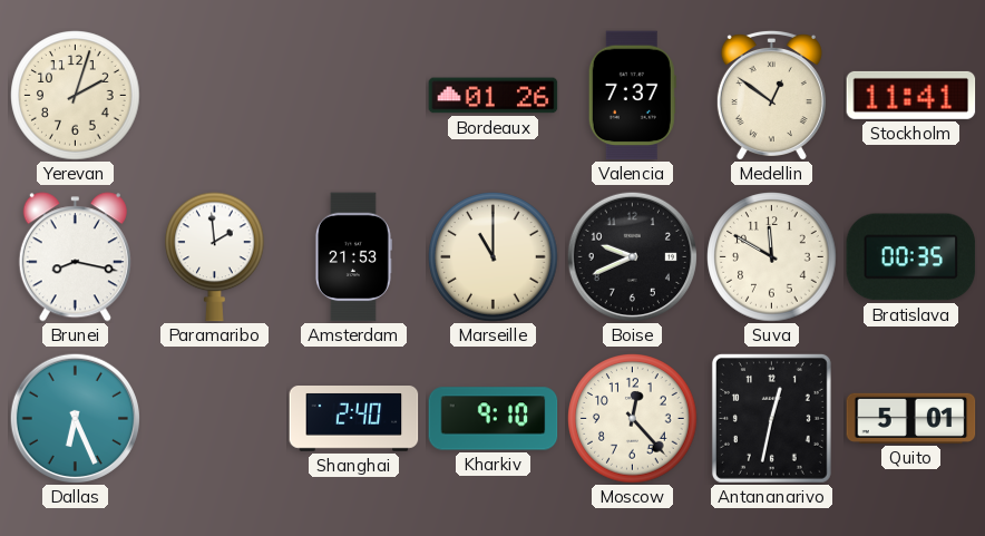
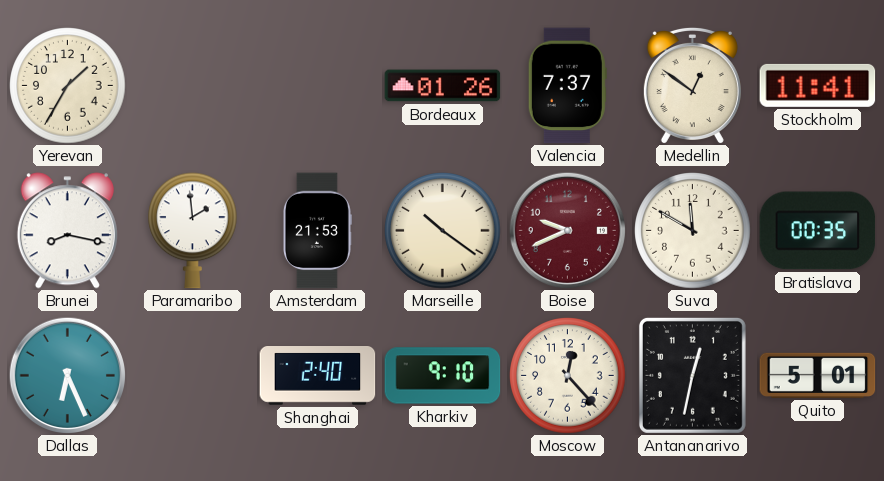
Yerevan: 2:03 -> 1:35
Marseille: 11:00 -> 10:21
Boise dial: black -> burgundy
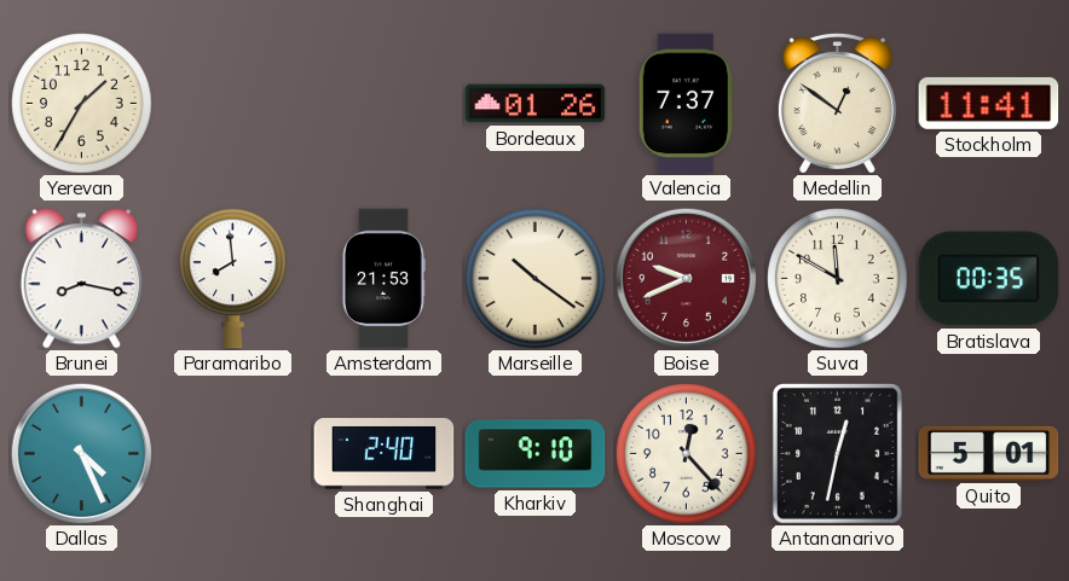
Paramaribo: 1:59 -> 7:59
Dallas: 6:26 -> 4:26
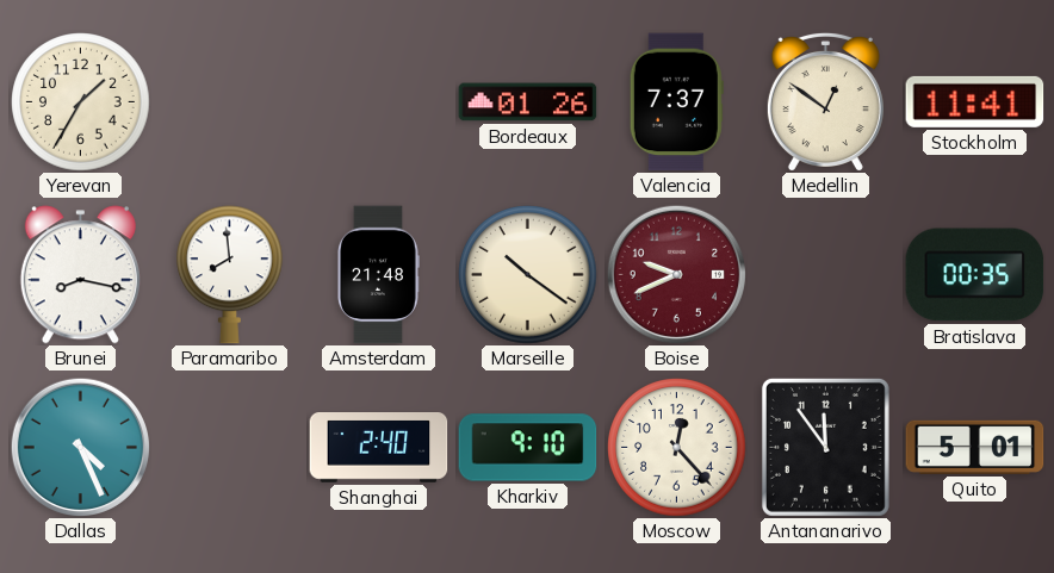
Amsterdam: 21:53 -> 21:48
Suva: 11:50 -> none
Antananarivo: 12:32 -> 11:54
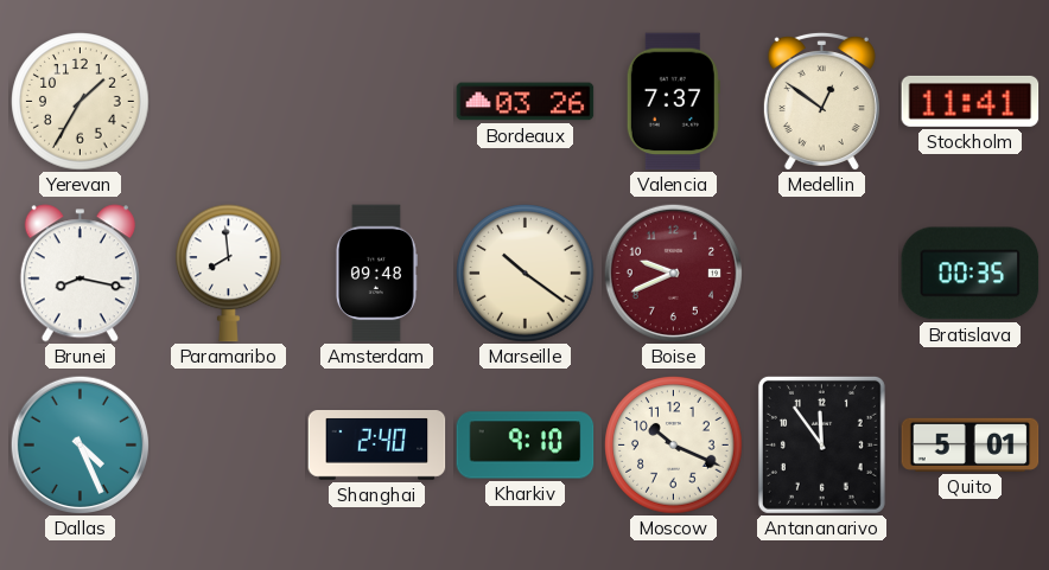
Bordeaux: 01:26 -> 03:26
Amsterdam: 21:48 -> 09:48
Moscow: 12:23 -> 10:19
